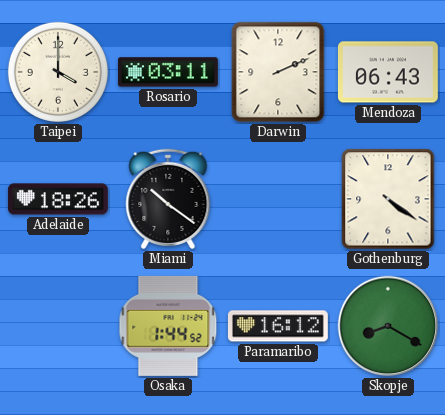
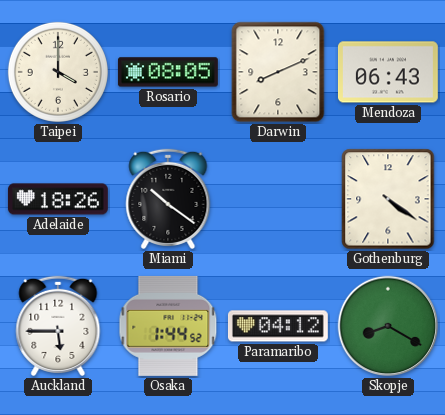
Rosario: 03:11 -> 08:05
Darwin: 2:11 -> 8:11
Auckland: none -> 5:45
Paramaribo: 16:12 -> 04:12
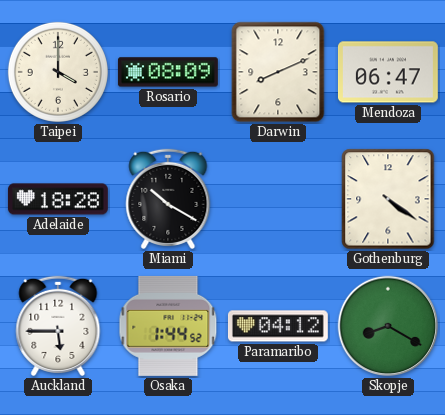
Rosario: 08:05 -> 08:09
Mendoza: 06:43 -> 06:47
Adelaide: 18:26 -> 18:28
Miami: 10:21 -> 10:20
